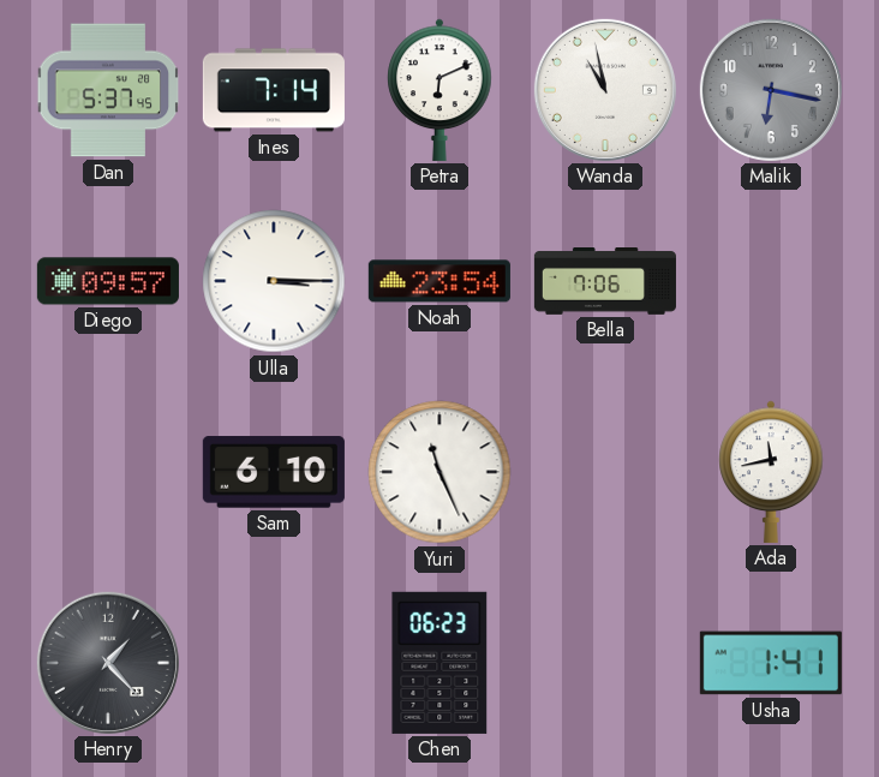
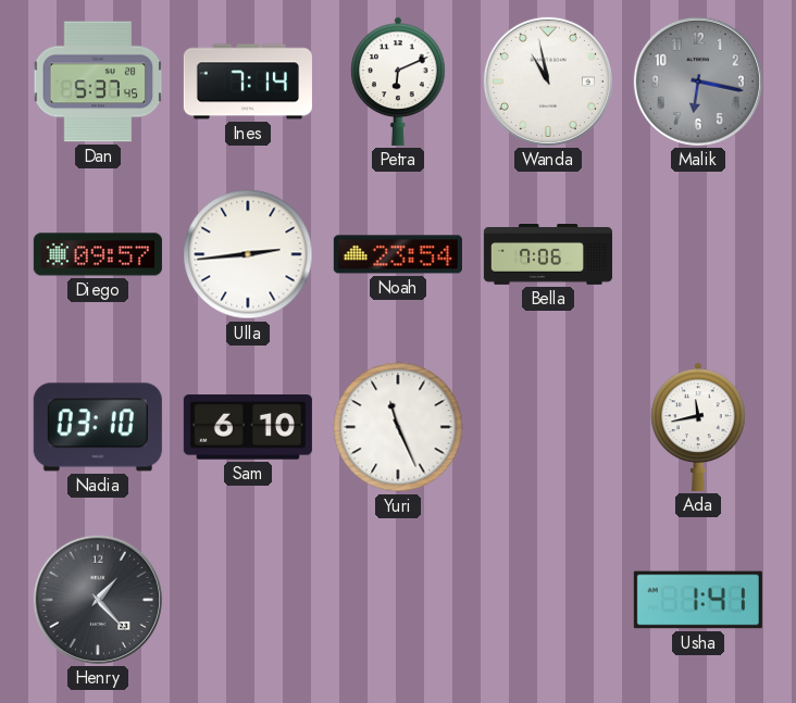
Ulla: 3:15 -> 2:44
Nadia: none -> 03:10
Chen: 06:23 -> none
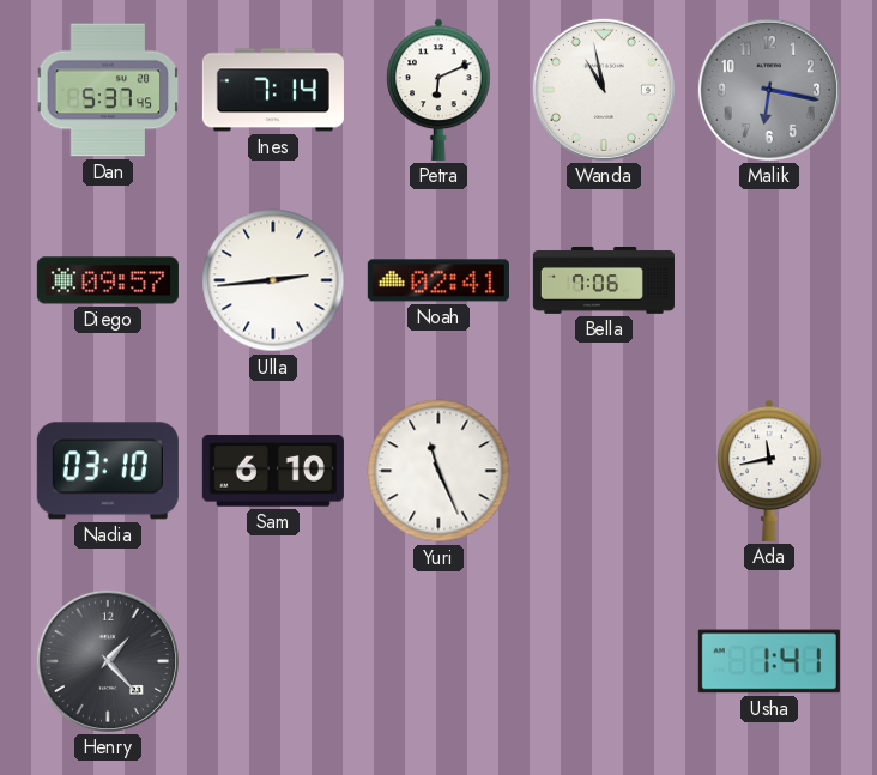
Noah: 23:54 -> 02:41
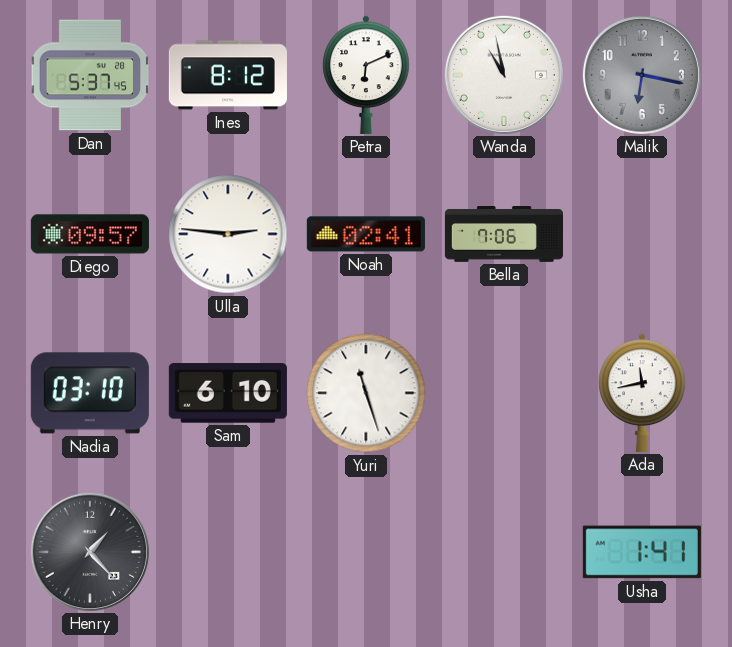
Ines: 7:14 -> 8:12
Ulla: 2:44 -> 2:46
Yuri: 11:26 -> 11:27
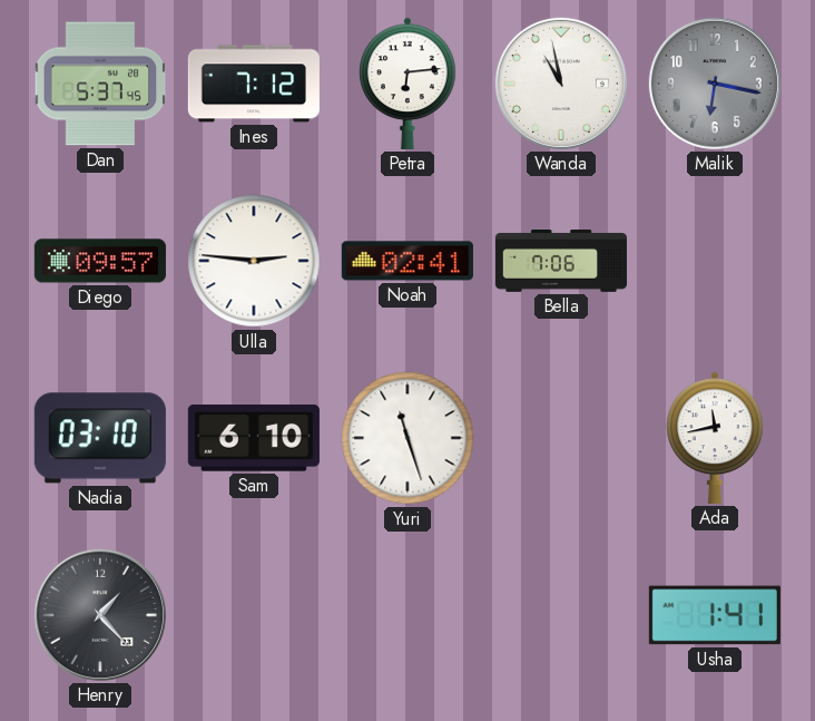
Ines: 8:12 -> 7:12
Petra: 6:11 -> 6:14
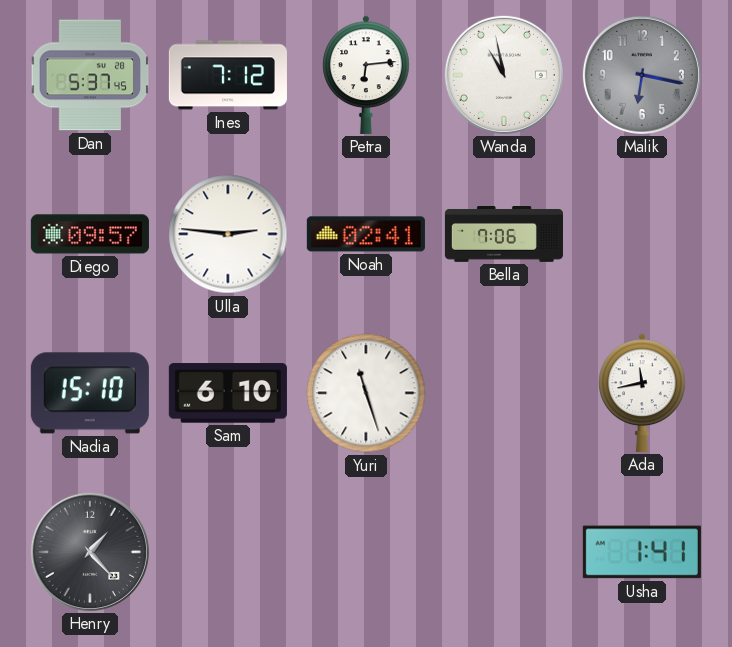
Nadia: 03:10 -> 15:10
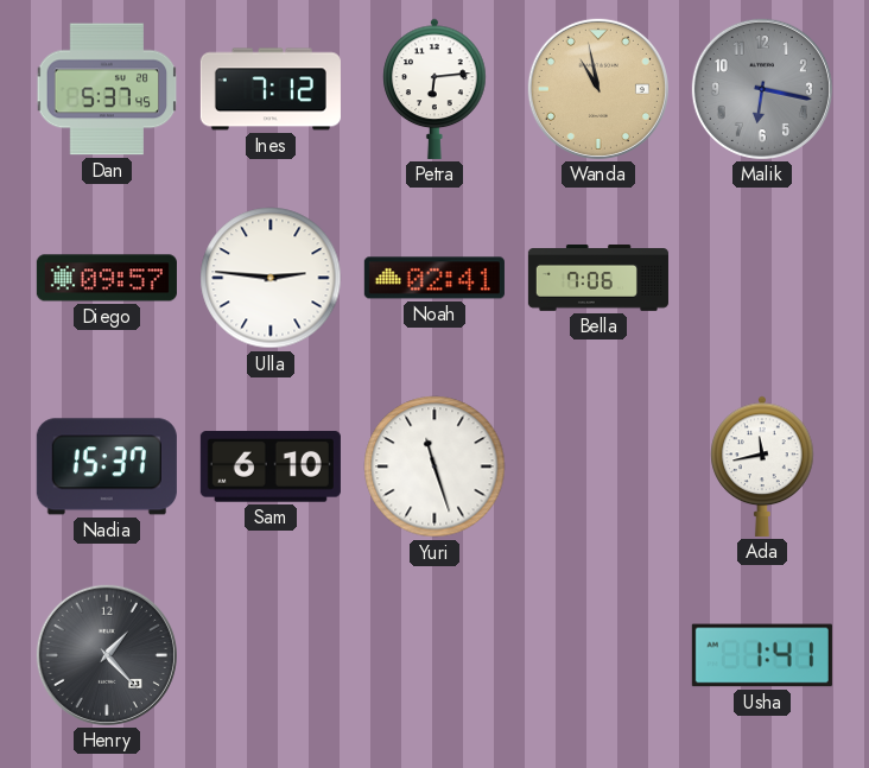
Wanda dial: white -> champagne
Nadia: 15:10 -> 15:37
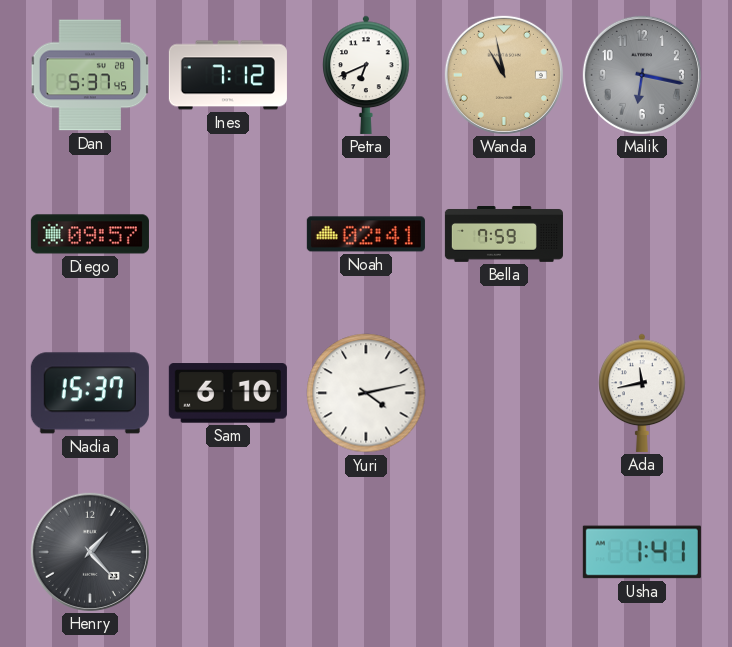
Petra: 6:14 -> 6:41
Ulla: 2:46 -> none
Bella: 7:06 -> 7:59
Yuri: 11:27 -> 4:13
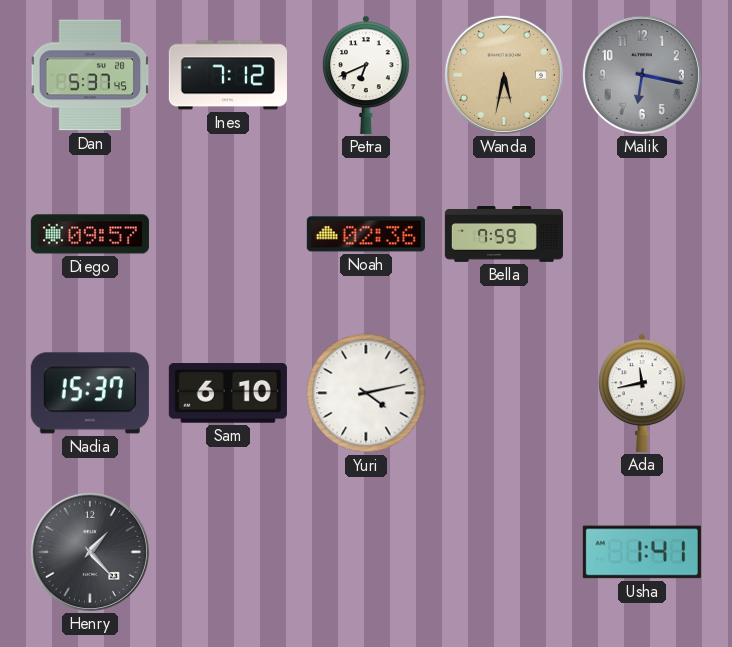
Wanda: 10:58 -> 5:32
Noah: 02:41 -> 02:36
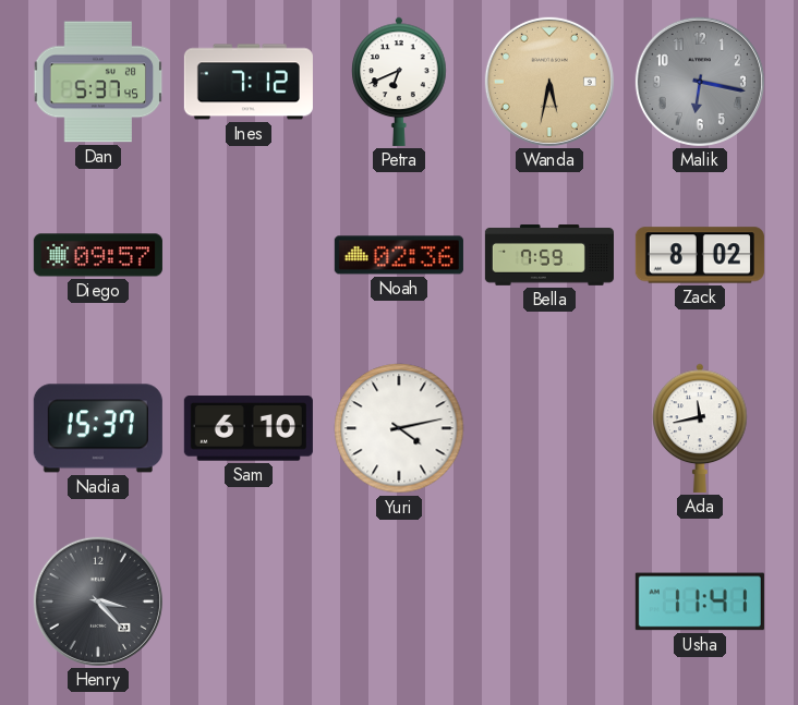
Zack: none -> 8:02
Henry: 1:23 -> 3:23
Usha: 1:41 -> 11:41
